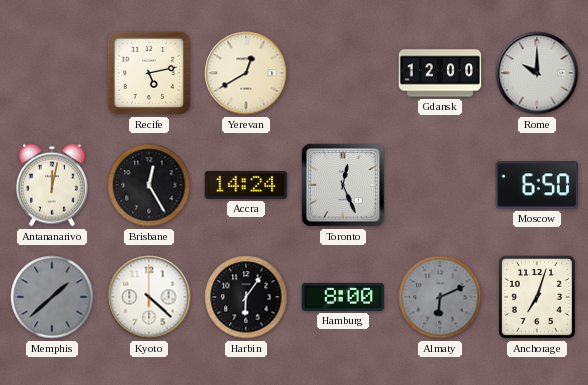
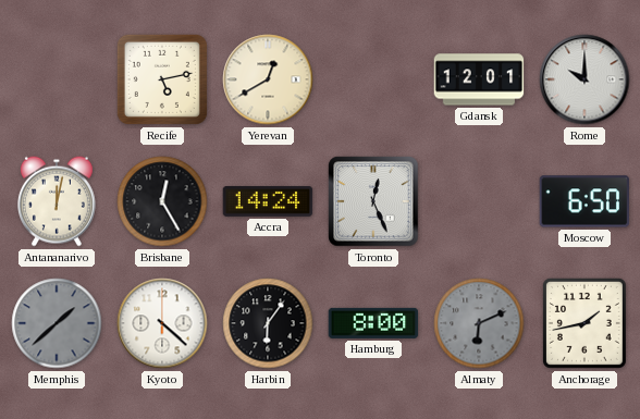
Gdansk: 12:00 -> 12:01
Anchorage: 7:03 -> 1:43
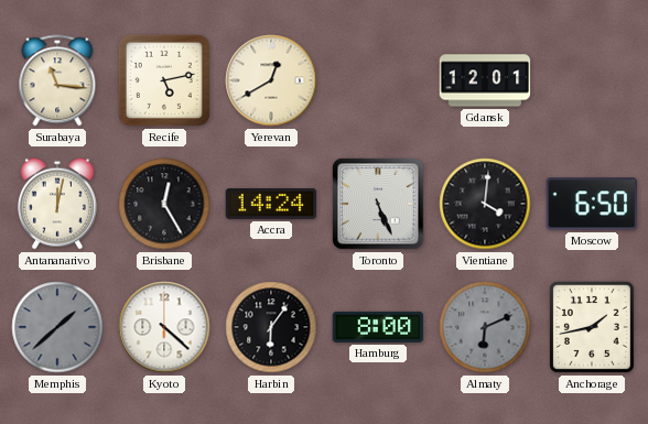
Surabaya: none -> 11:16
Rome: 10:00 -> none
Toronto: 12:26 -> 5:26
Vientiane: none -> 4:01
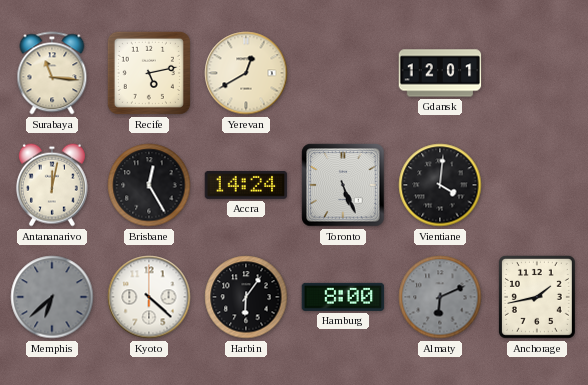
Moscow: 6:50 -> none
Memphis: 1:38 -> 6:38
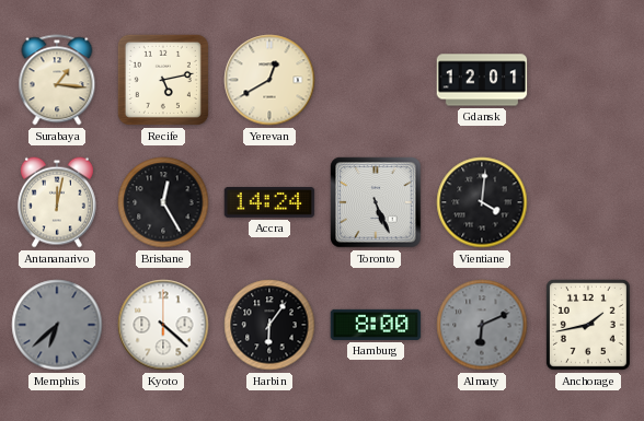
Surabaya: 11:16 -> 1:16
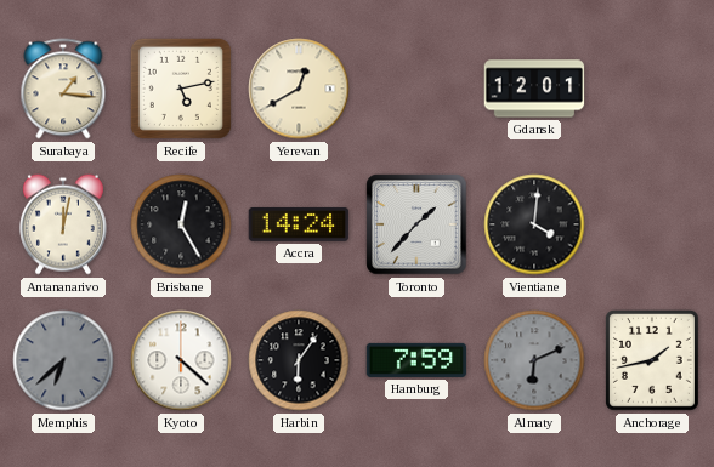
Toronto: 5:26 -> 1:37
Hamburg: 8:00 -> 7:59
